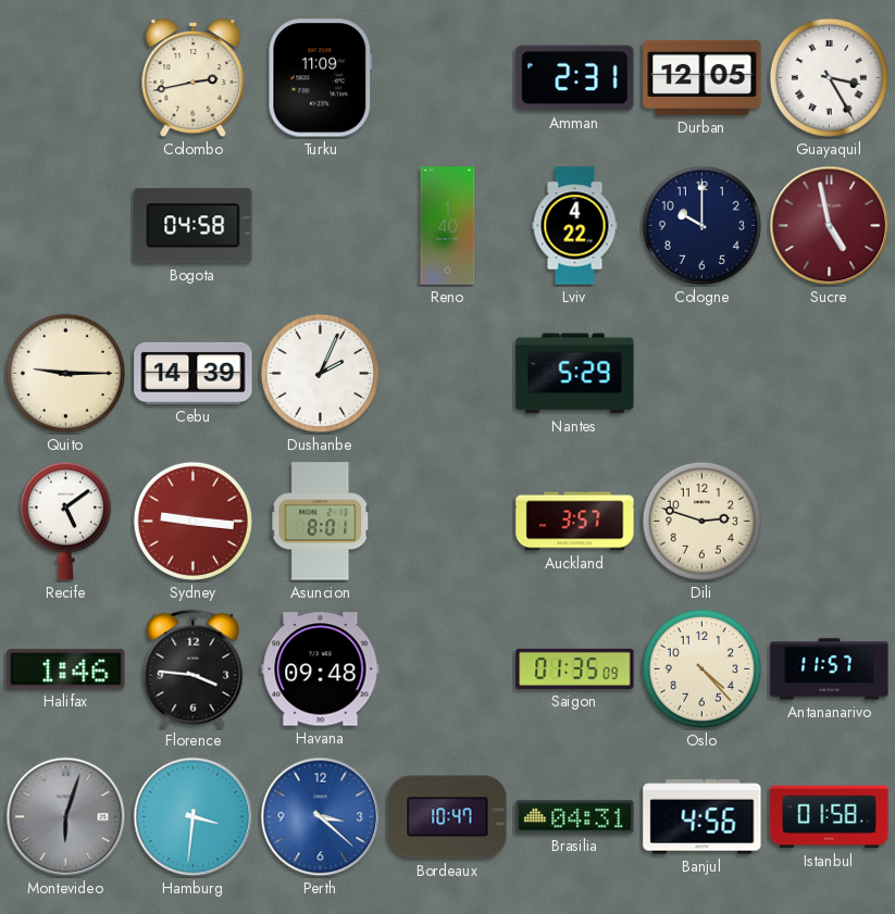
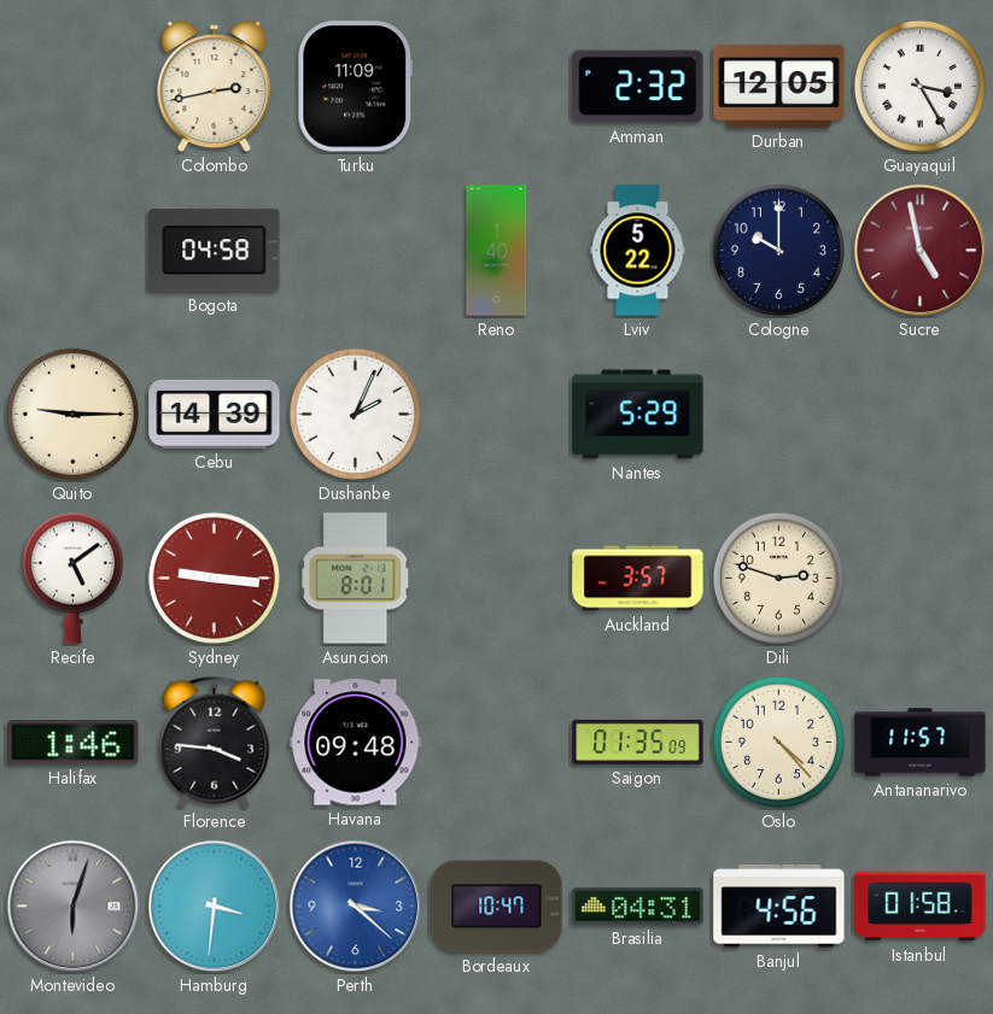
Amman: 2:31 -> 2:32
Lviv: 4:22 -> 5:22
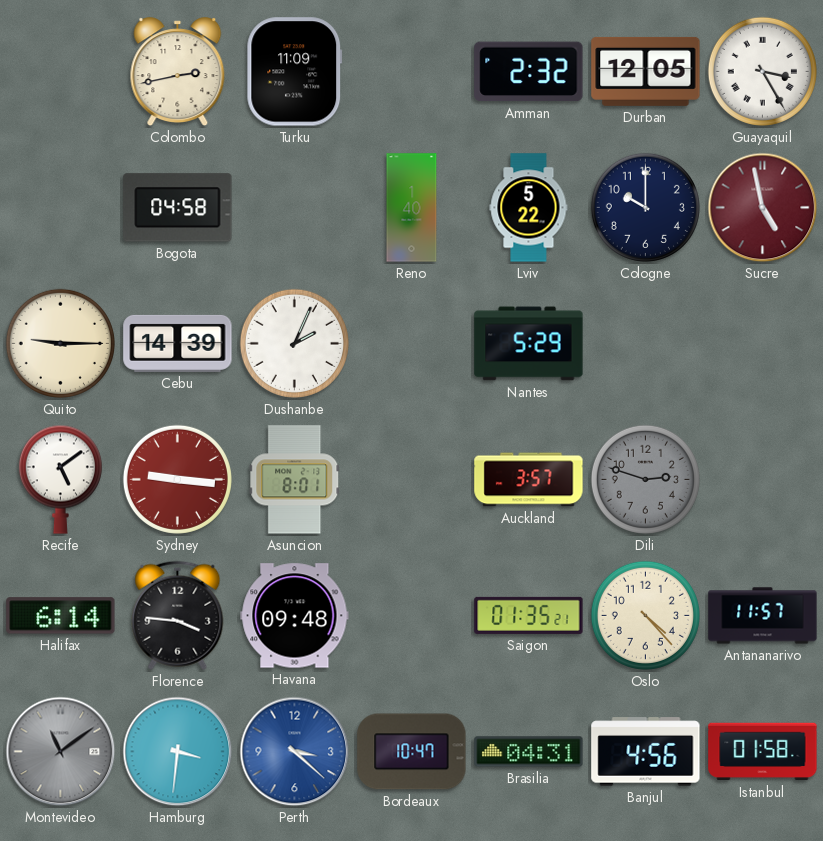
Dili dial: cream -> grey
Halifax: 1:46 -> 6:14
Saigon: 01:35:09 -> 01:35:21
Montevideo: 6:03 -> 11:09
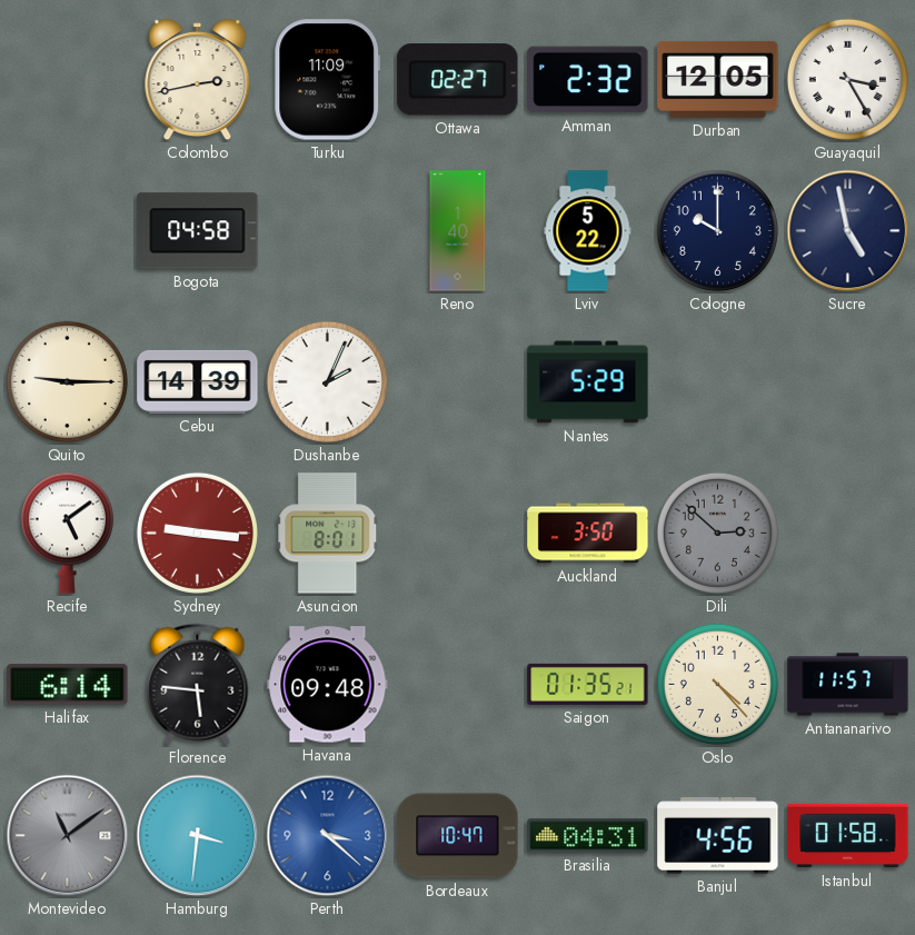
Ottawa: none -> 02:27
Sucre dial: burgundy -> navy
Auckland: 3:57 -> 3:50
Dili: 2:48 -> 2:52
Florence: 3:46 -> 5:46
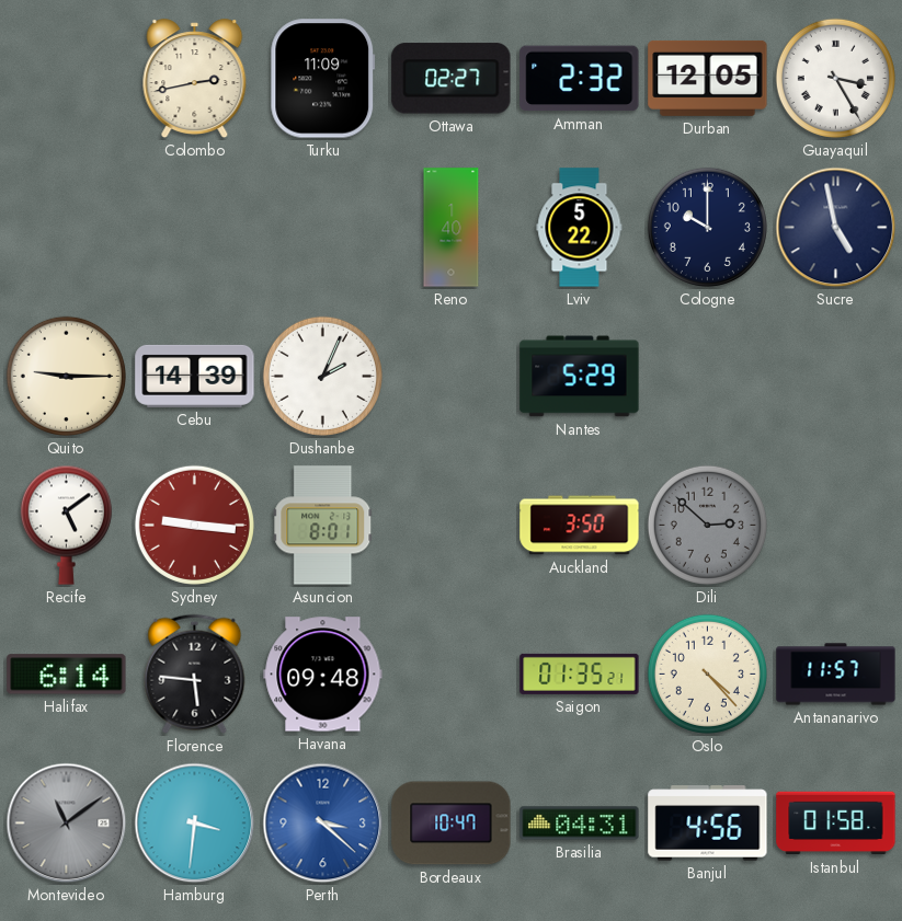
Bogota: 04:58 -> none
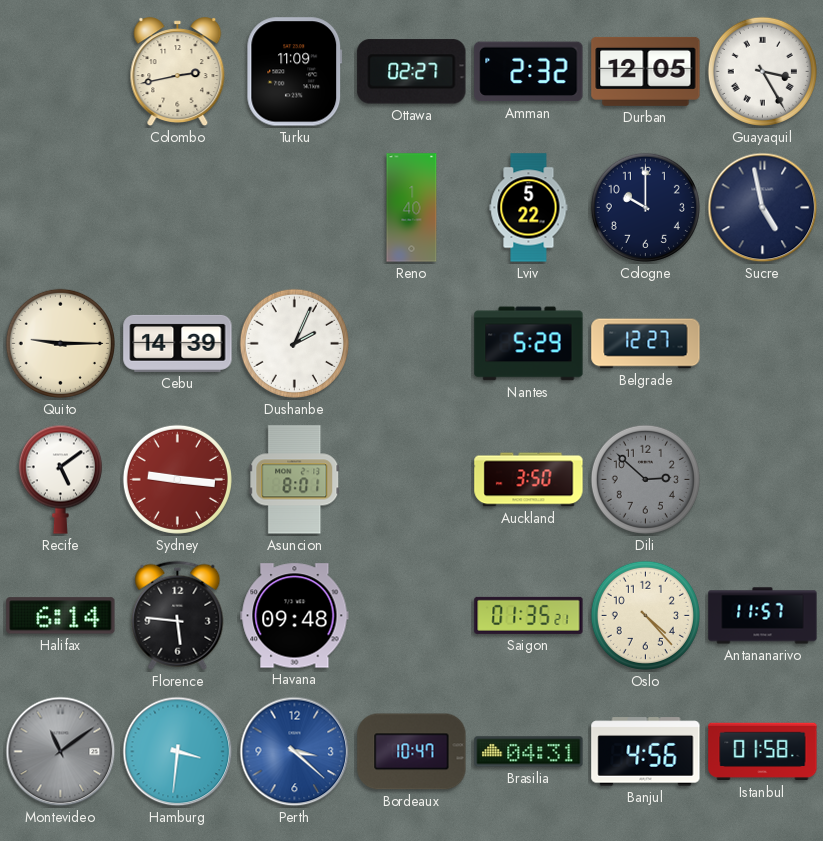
Belgrade: none -> 12:27
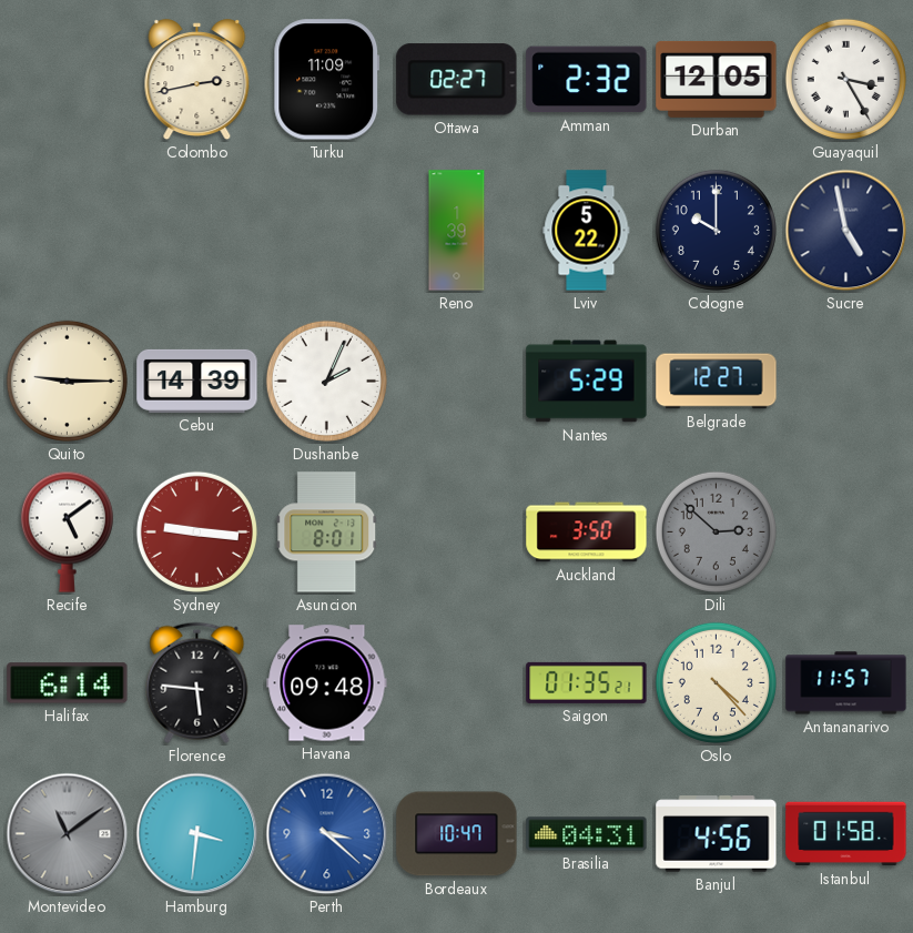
Reno: 1:40 -> 1:39
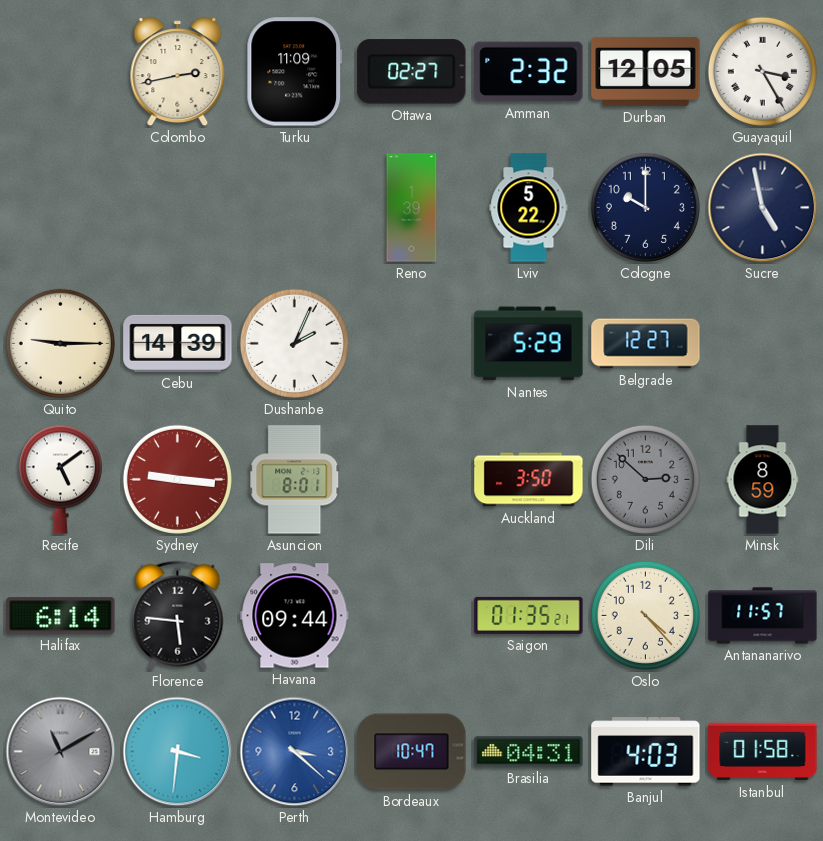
Minsk: none -> 8:59
Havana: 09:48 -> 09:44
Montevideo: 11:09 -> 11:10
Banjul: 4:56 -> 4:03
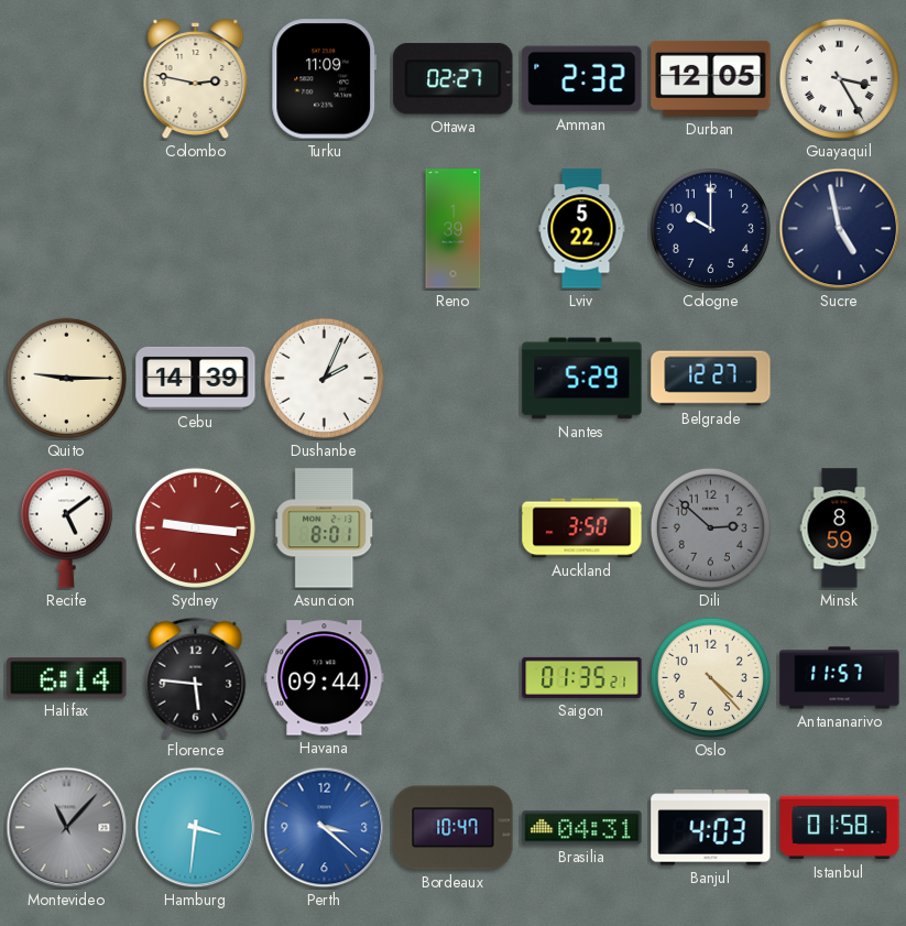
Colombo: 2:43 -> 2:47
Montevideo: 11:10 -> 11:07
